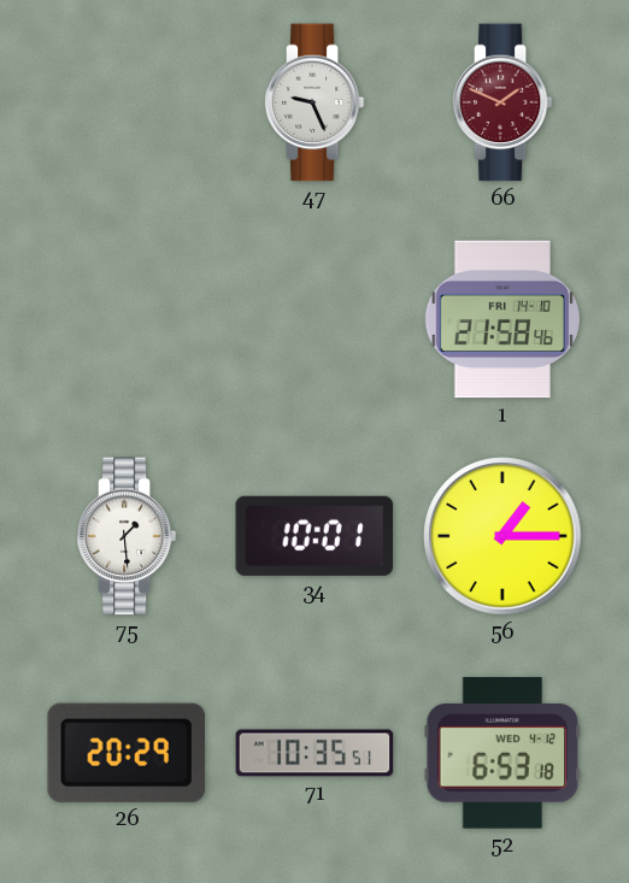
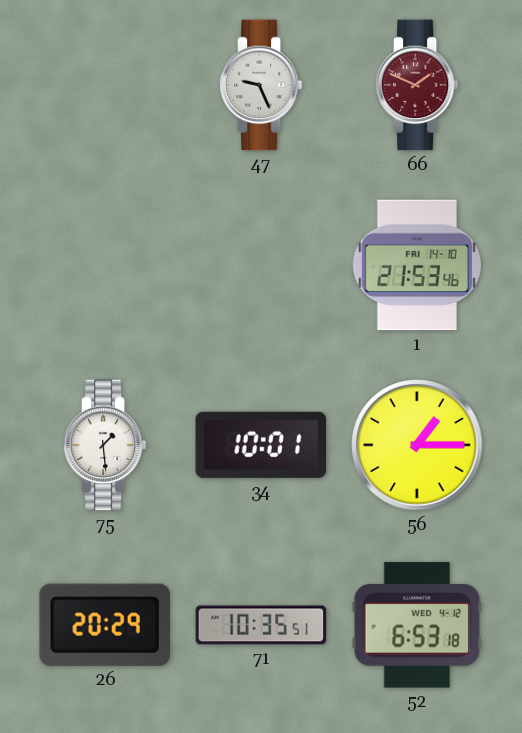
1: 21:58 -> 21:53
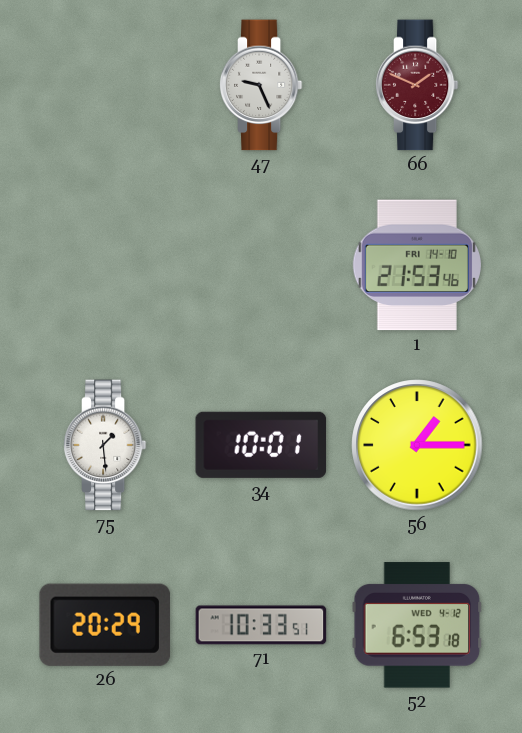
71: 10:35 -> 10:33
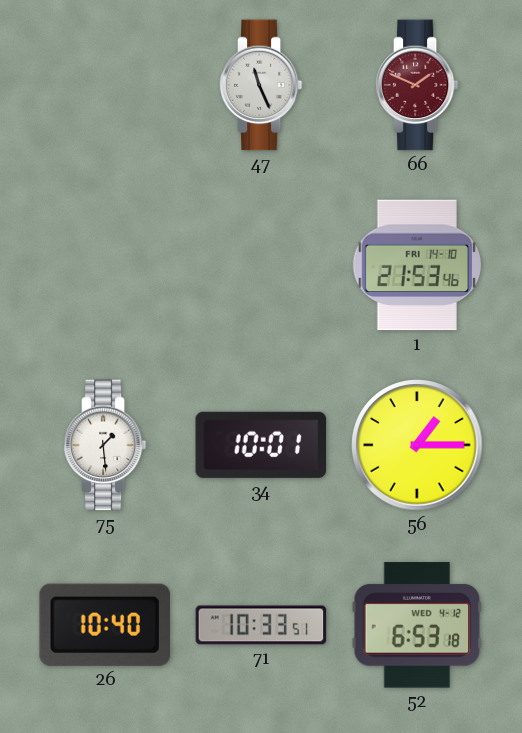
47: 9:26 -> 11:26
26: 20:29 -> 10:40
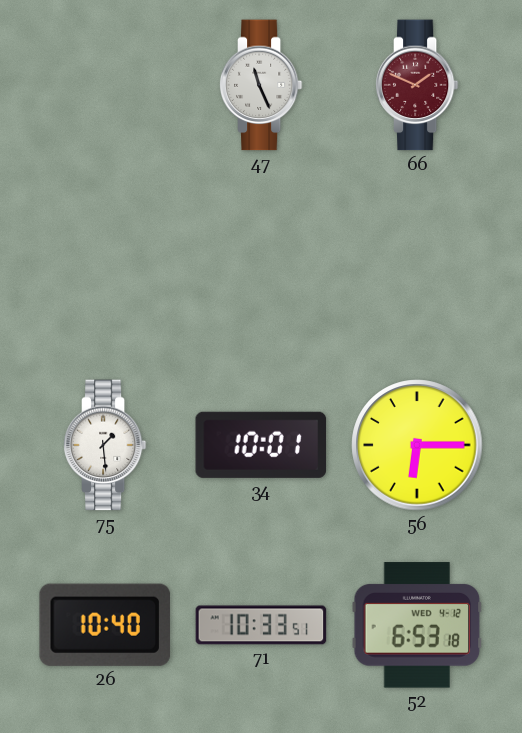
1: 21:53 -> none
56: 1:15 -> 6:15
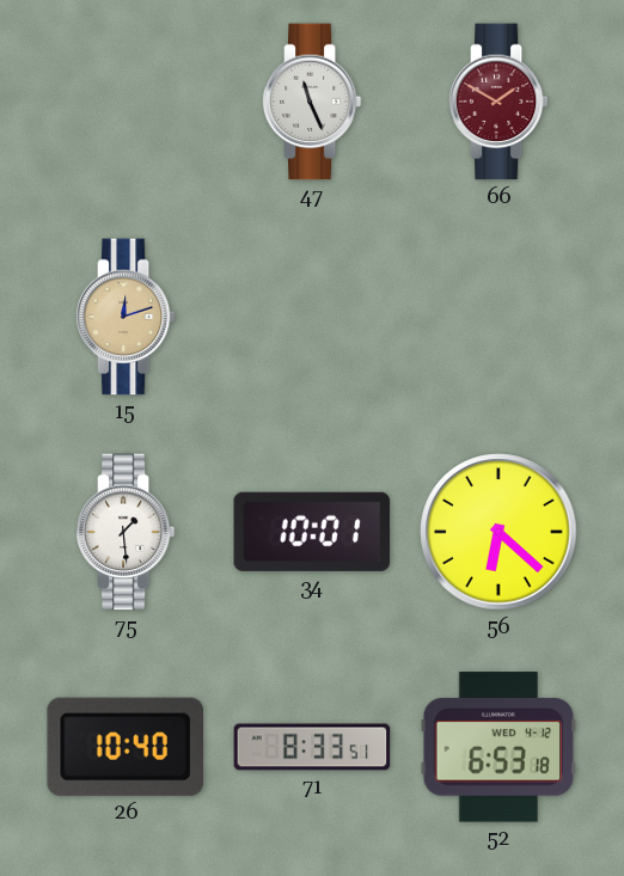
66: 1:49 -> 1:50
15: none -> 12:12
56: 6:15 -> 6:22
71: 10:33 -> 8:33
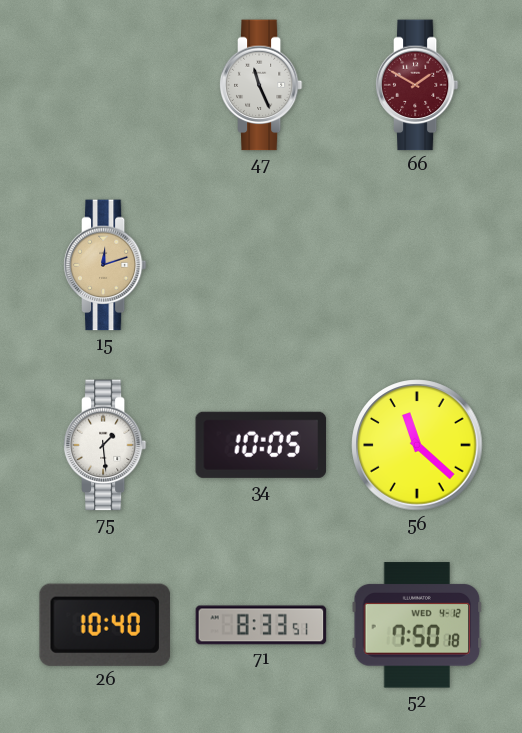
34: 10:01 -> 10:05
56: 6:22 -> 11:22
52: 6:53 -> 7:50
